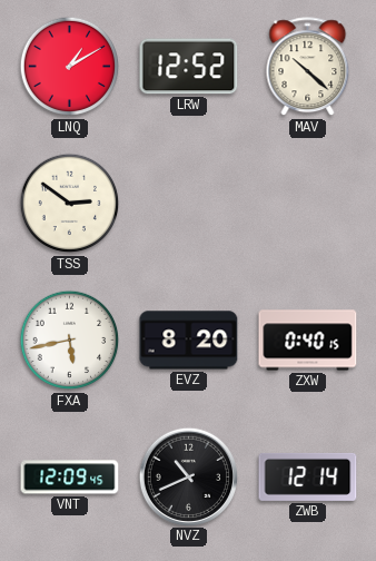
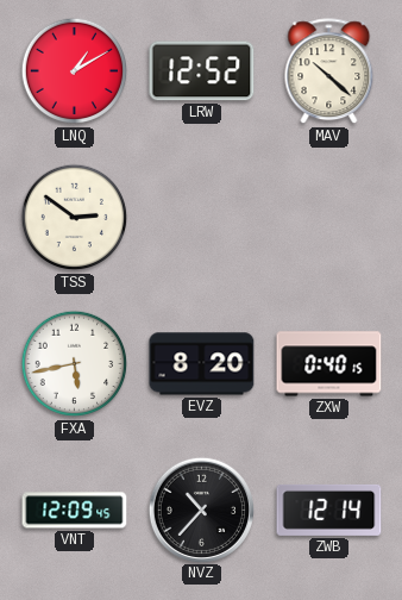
NVZ: 10:41 -> 10:37
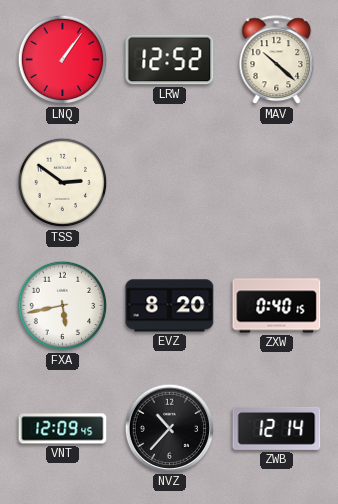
LNQ: 1:10 -> 1:06
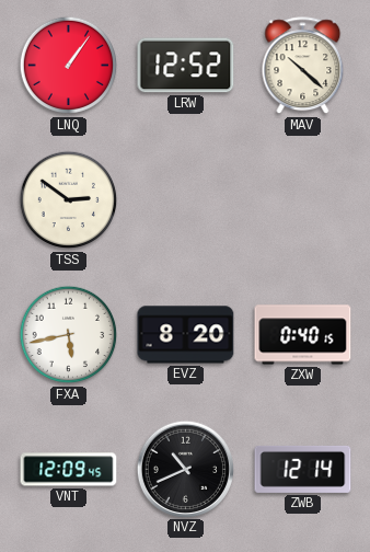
NVZ: 10:37 -> 10:41
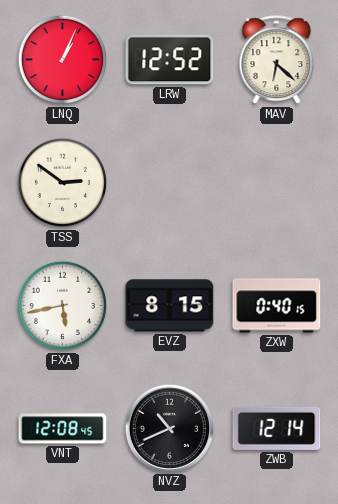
LNQ: 1:06 -> 1:04
MAV: 10:22 -> 6:22
EVZ: 8:20 -> 8:15
VNT: 12:09 -> 12:08
